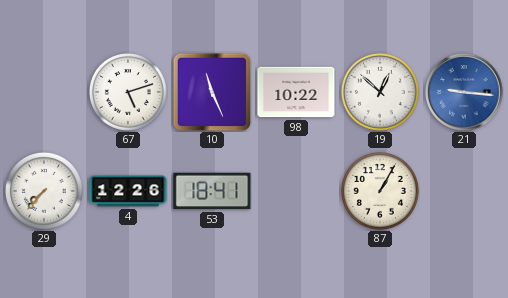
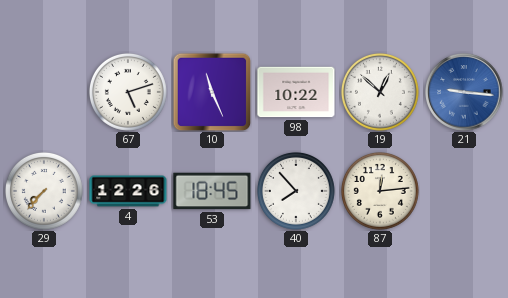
53: 18:41 -> 18:45
40: none -> 7:53
87: 1:05 -> 12:14
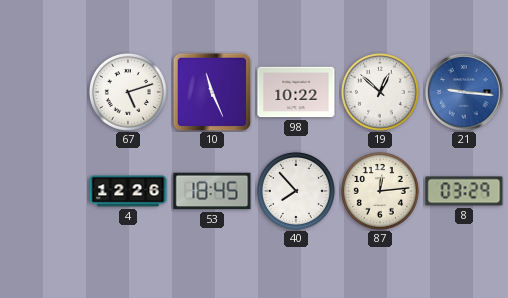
29: 7:37 -> none
8: none -> 03:29
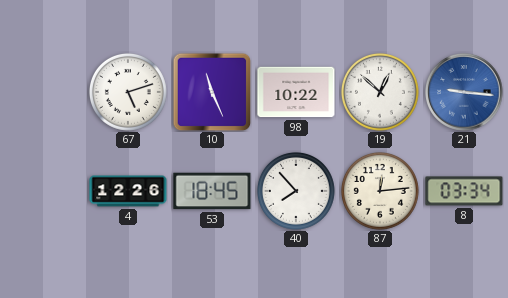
8: 03:29 -> 03:34
